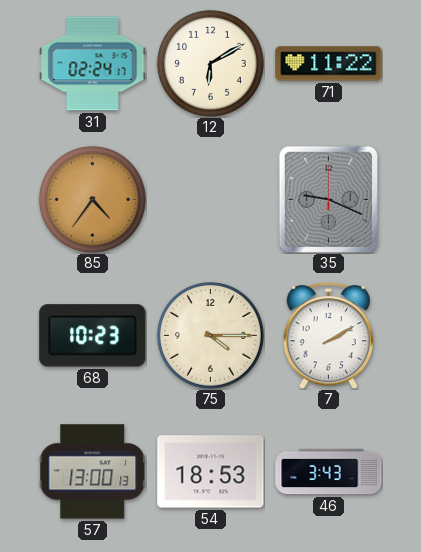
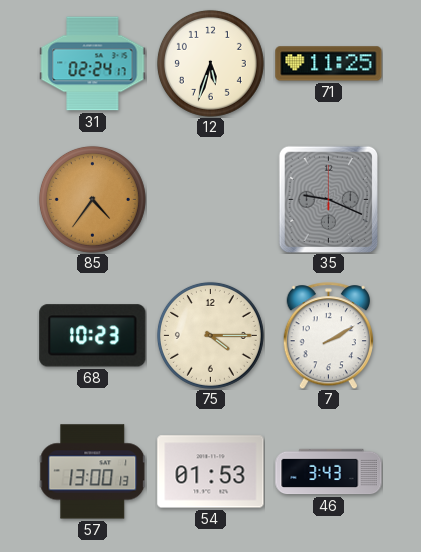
12: 6:10 -> 5:33
71: 11:22 -> 11:25
54: 18:53 -> 01:53
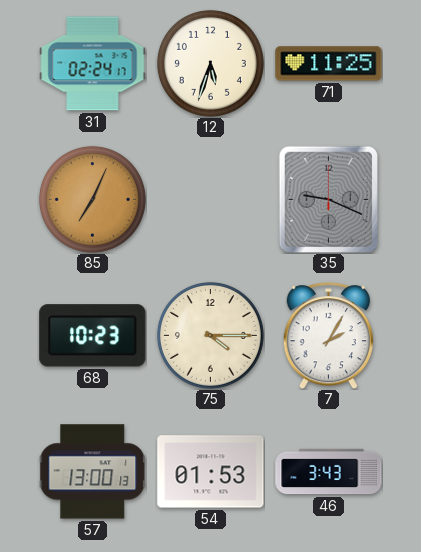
85: 4:36 -> 7:04
7: 2:10 -> 2:05
